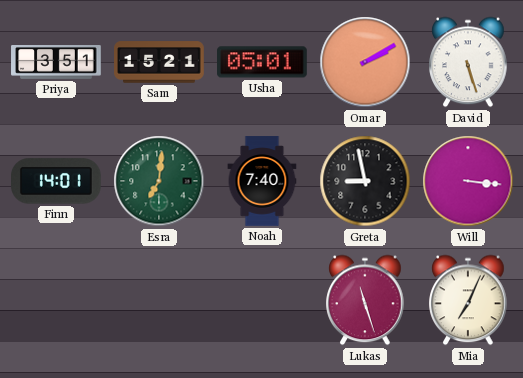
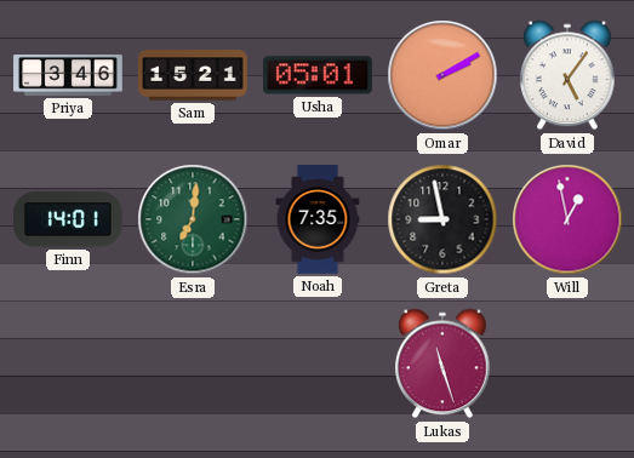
Priya: 3:51 -> 3:46
David: 5:27 -> 5:06
Noah: 7:40 -> 7:35
Will: 3:16 -> 12:58
Mia: 7:04 -> none
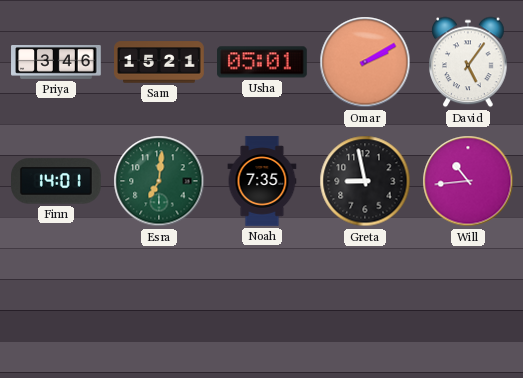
Will: 12:58 -> 10:44
Lukas: 11:27 -> none
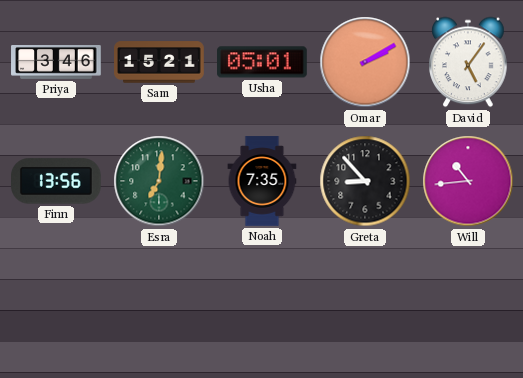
Finn: 14:01 -> 13:56
Greta: 8:58 -> 8:53
